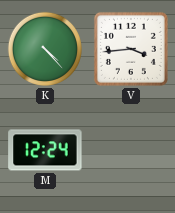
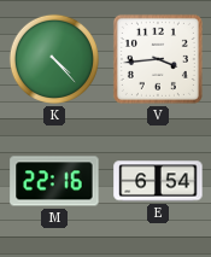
M: 12:24 -> 22:16
E: none -> 6:54
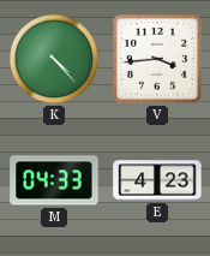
M: 22:16 -> 04:33
E: 6:54 -> 4:23
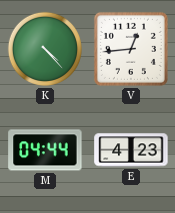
V: 3:44 -> 12:44
M: 04:33 -> 04:44
